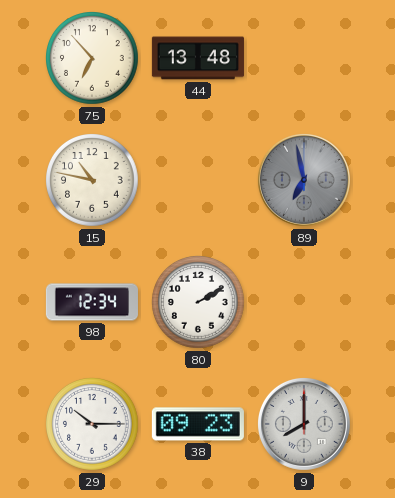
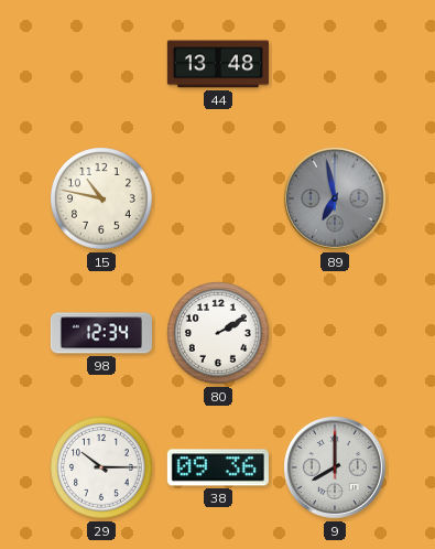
75: 6:53 -> none
38: 09:23 -> 09:36
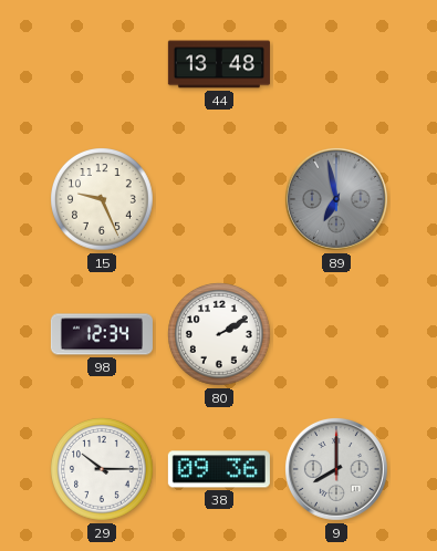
15: 10:47 -> 9:26
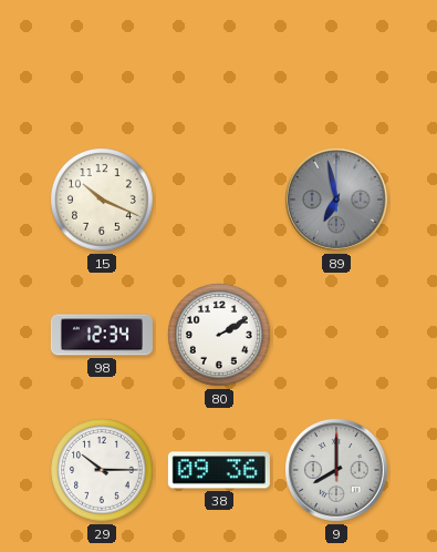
44: 13:48 -> none
15: 9:26 -> 10:19
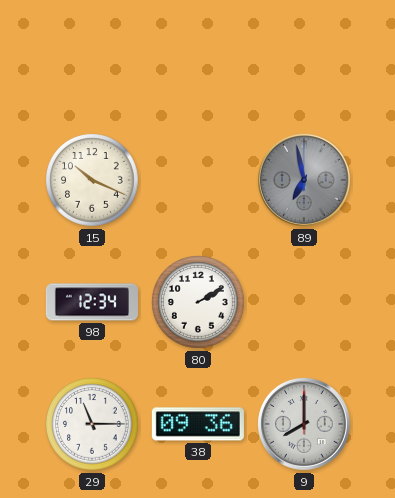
29: 10:15 -> 11:15
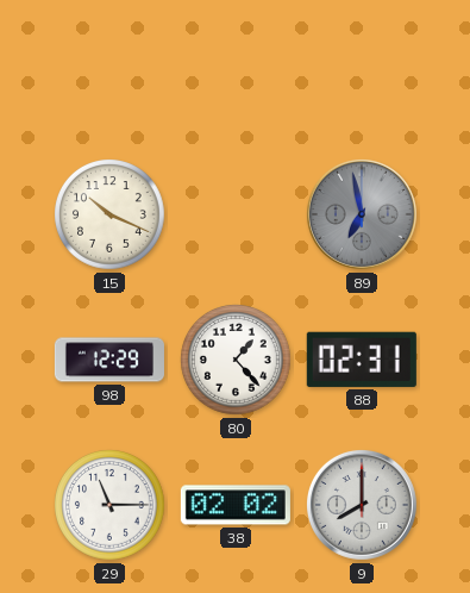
98: 12:34 -> 12:29
80: 2:10 -> 1:23
88: none -> 02:31
38: 09:36 -> 02:02
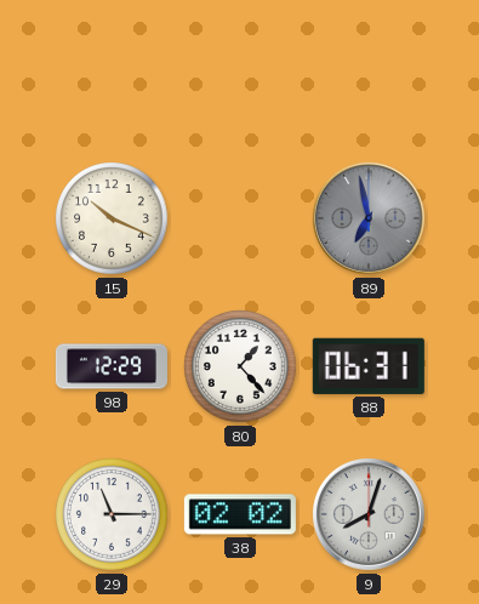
88: 02:31 -> 06:31
9: 8:00 -> 8:03
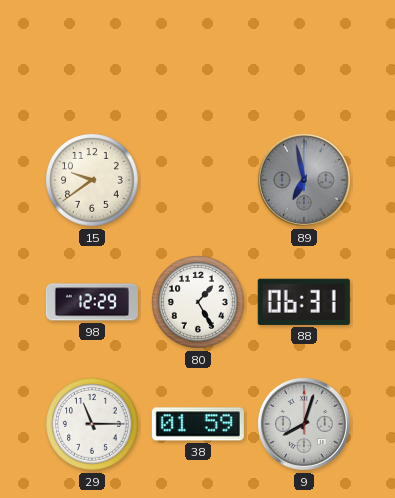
15: 10:19 -> 9:39
80: 1:23 -> 1:25
38: 02:02 -> 01:59
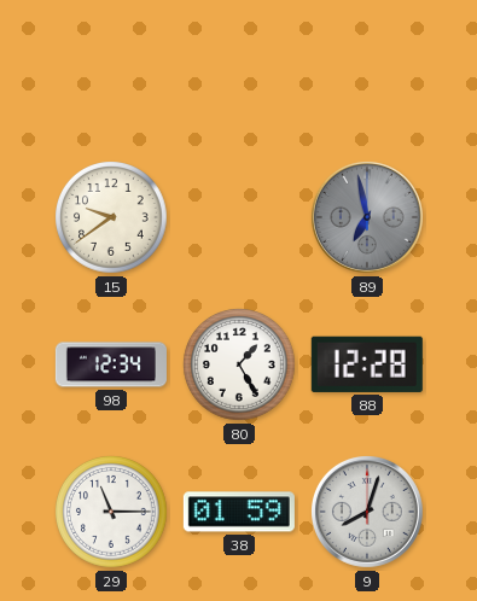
98: 12:29 -> 12:34
88: 06:31 -> 12:28
